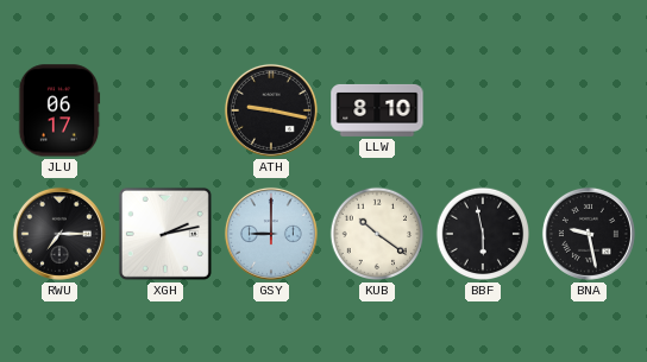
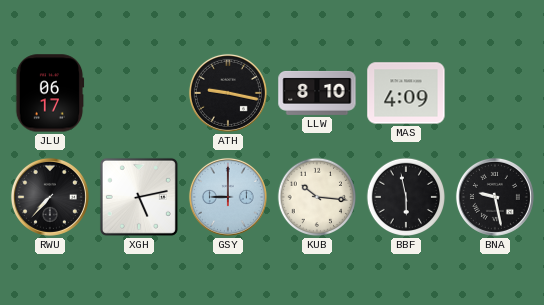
MAS: none -> 4:09
RWU: 7:15 -> 7:37
XGH: 2:13 -> 5:13
KUB: 10:21 -> 10:16
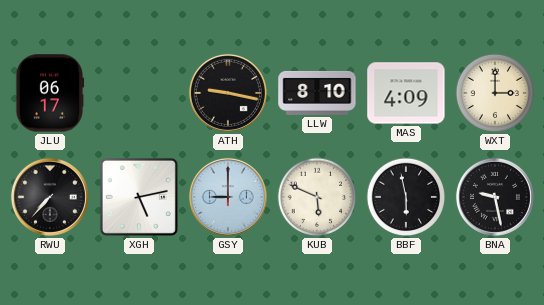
WXT: none -> 3:00
KUB: 10:16 -> 5:49
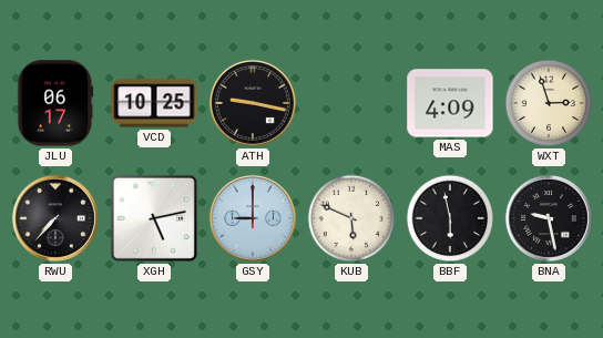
VCD: none -> 10:25
LLW: 8:10 -> none
WXT: 3:00 -> 2:57
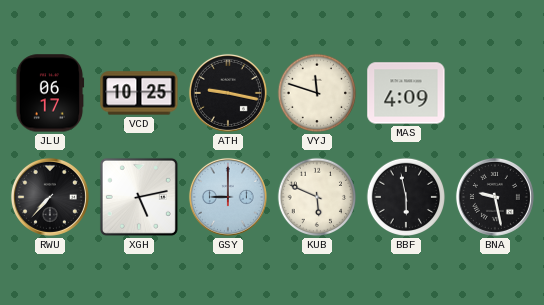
VYJ: none -> 11:48
WXT: 2:57 -> none
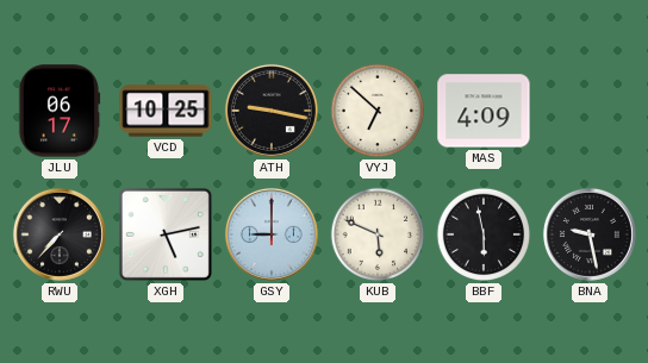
VYJ: 11:48 -> 6:52
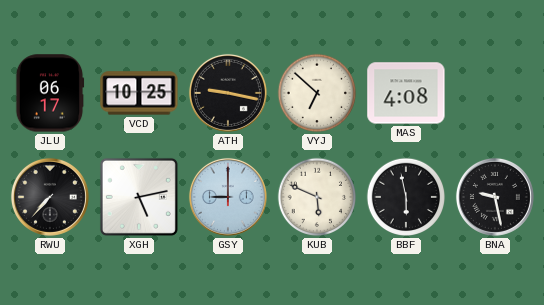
MAS: 4:09 -> 4:08
